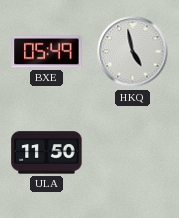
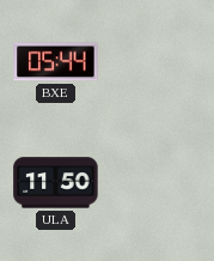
BXE: 05:49 -> 05:44
HKQ: 4:58 -> none
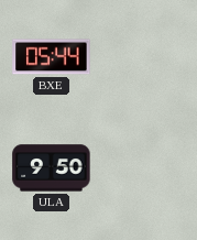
ULA: 11:50 -> 9:50
